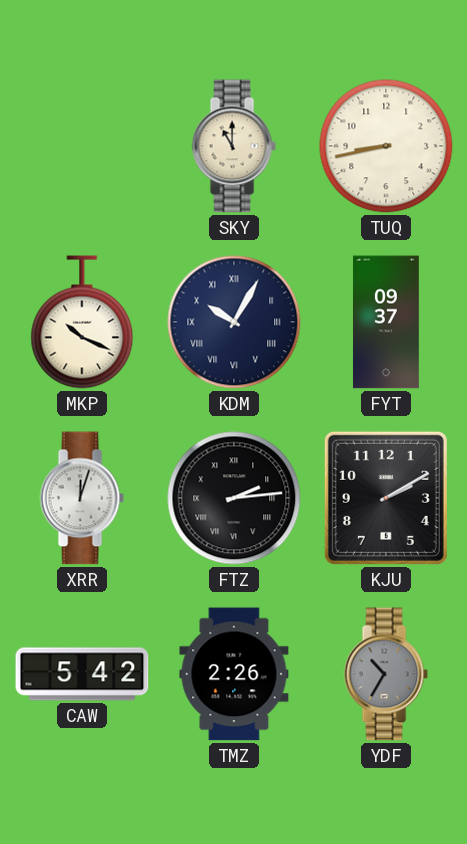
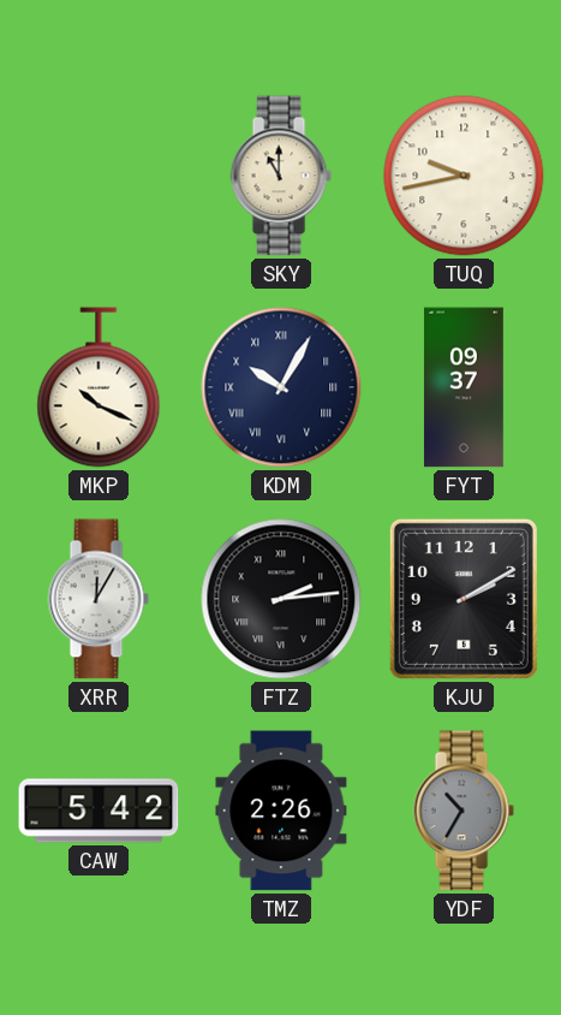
TUQ: 8:43 -> 9:43
XRR: 12:03 -> 12:05
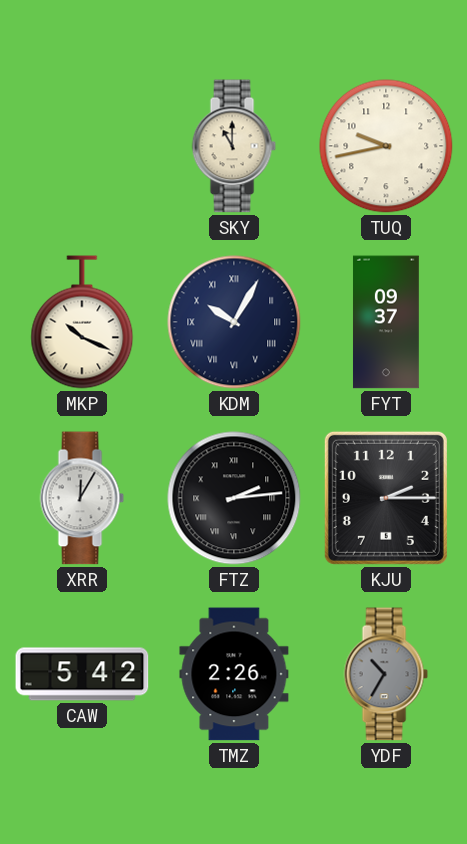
KJU: 2:10 -> 2:15
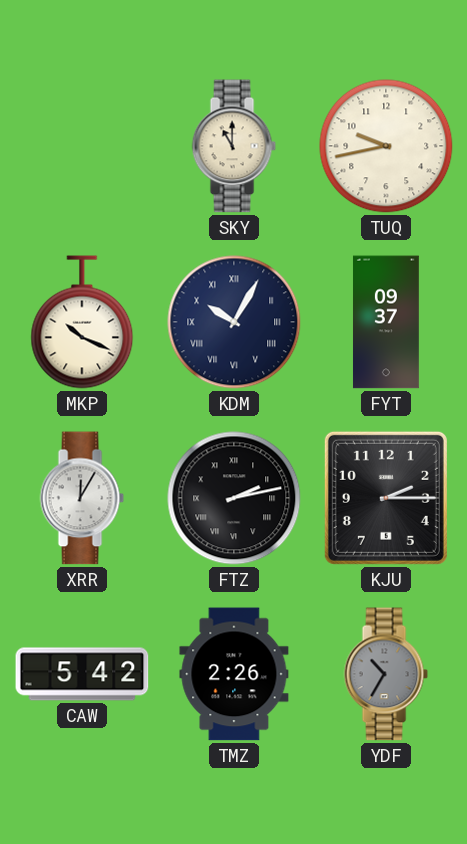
FTZ: 2:14 -> 2:13
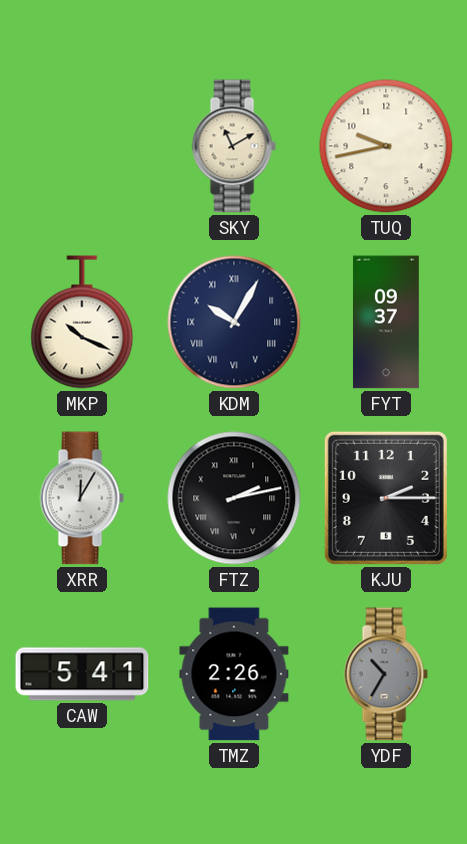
SKY: 11:00 -> 11:10
CAW: 5:42 -> 5:41
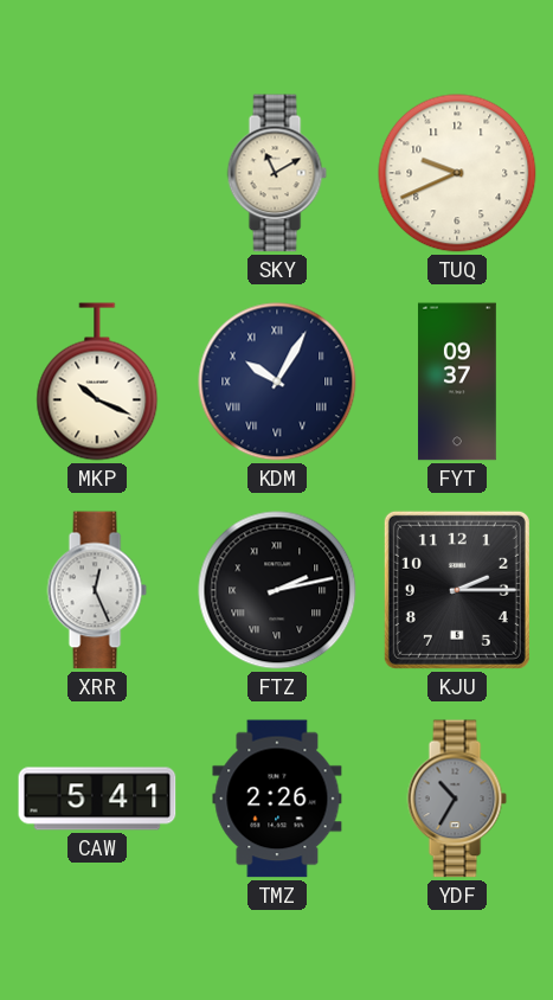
TUQ: 9:43 -> 9:41
XRR: 12:05 -> 12:26
